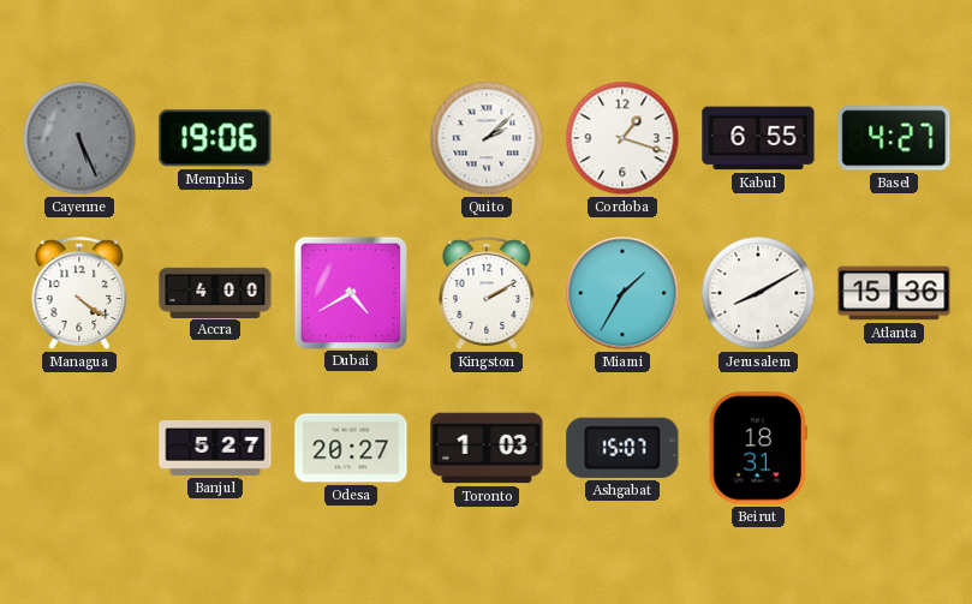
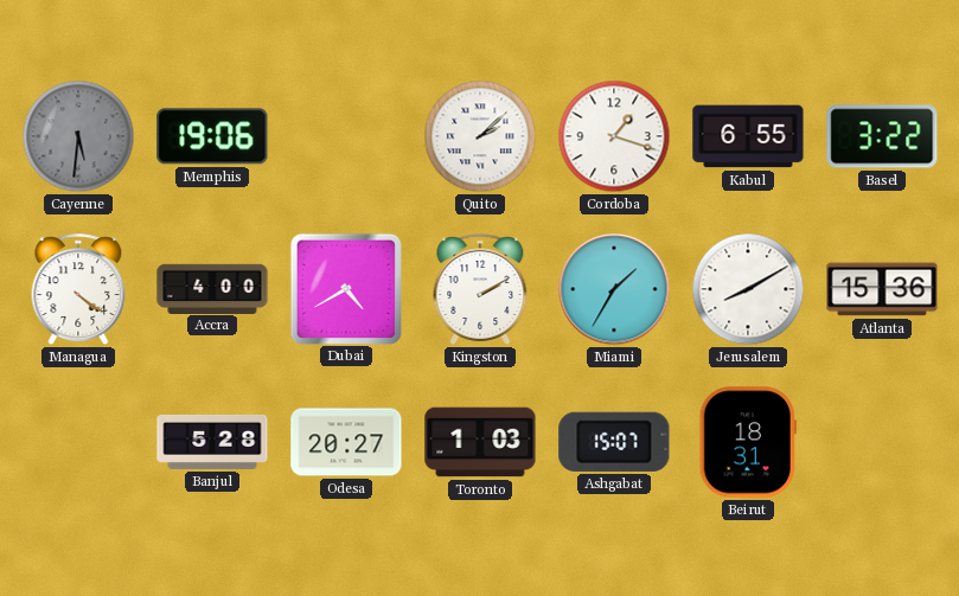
Cayenne: 5:26 -> 5:31
Basel: 4:27 -> 3:22
Banjul: 5:27 -> 5:28
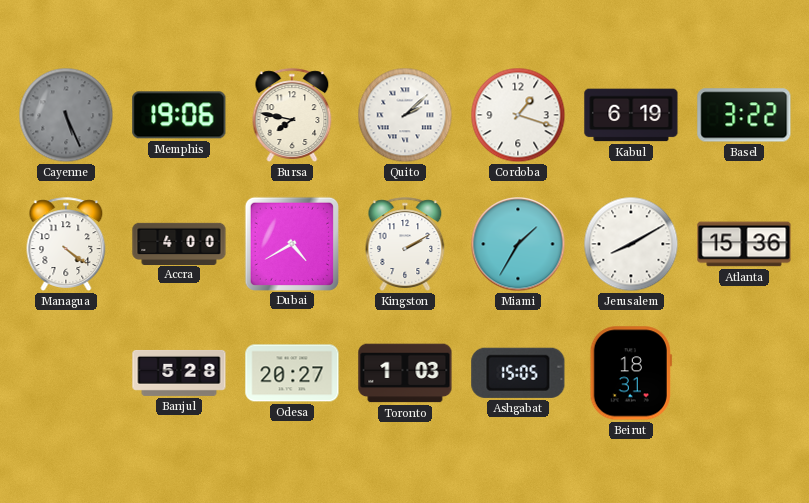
Cayenne: 5:31 -> 5:26
Bursa: none -> 7:47
Kabul: 6:55 -> 6:19
Ashgabat: 15:07 -> 15:05
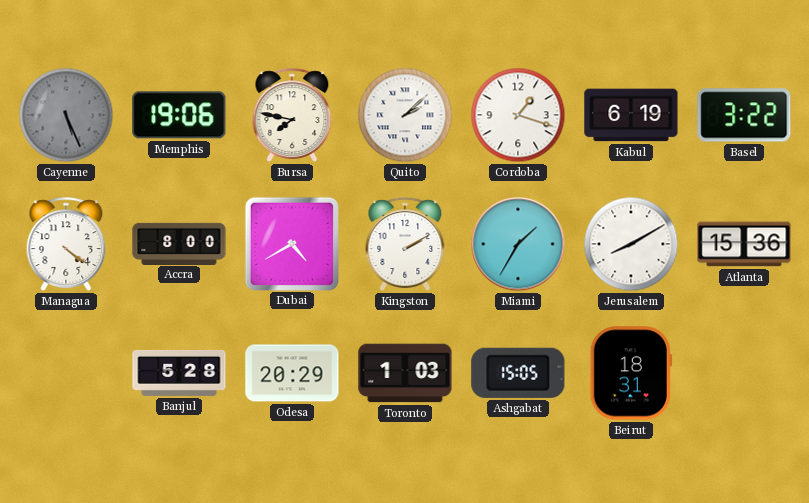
Accra: 4:00 -> 8:00
Odesa: 20:27 -> 20:29
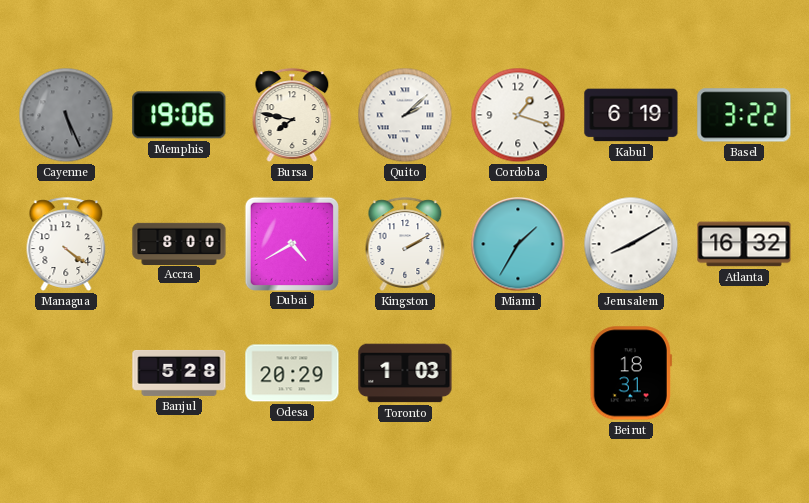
Atlanta: 15:36 -> 16:32
Ashgabat: 15:05 -> none
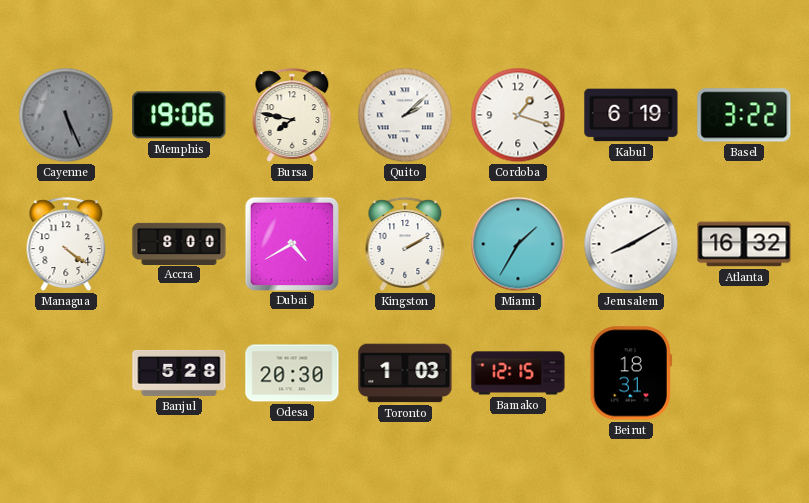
Odesa: 20:29 -> 20:30
Bamako: none -> 12:15
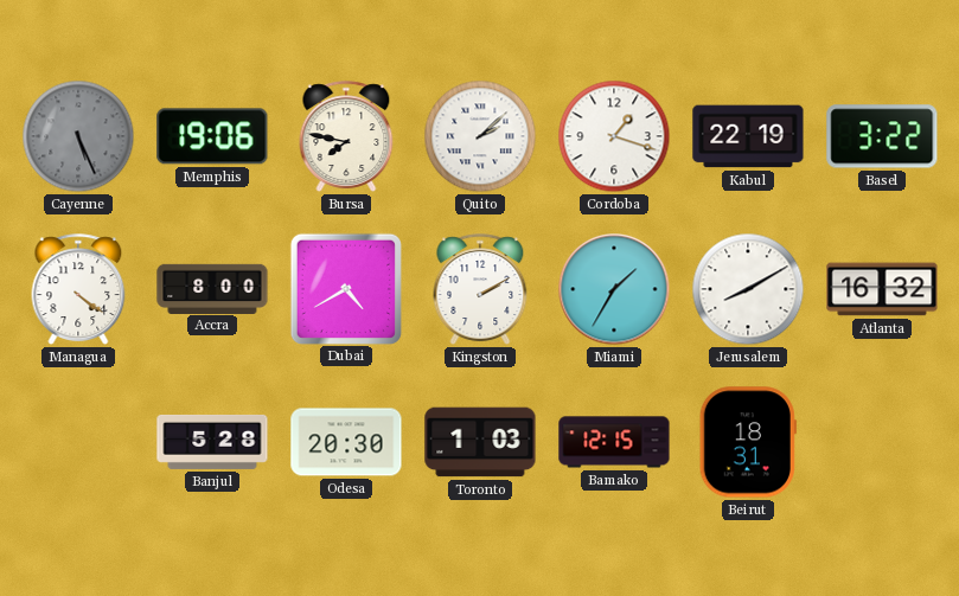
Kabul: 6:19 -> 22:19
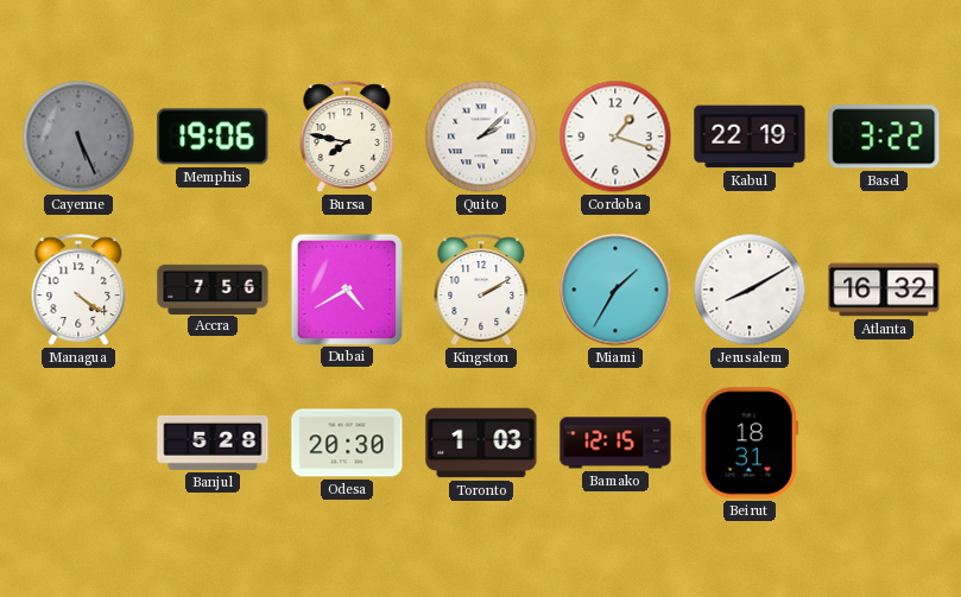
Accra: 8:00 -> 7:56
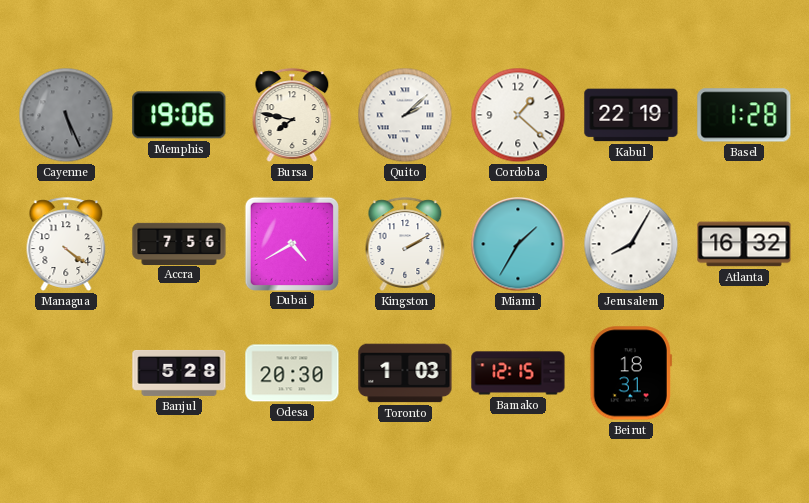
Cordoba: 1:18 -> 1:22
Basel: 3:22 -> 1:28
Jerusalem: 8:10 -> 8:05
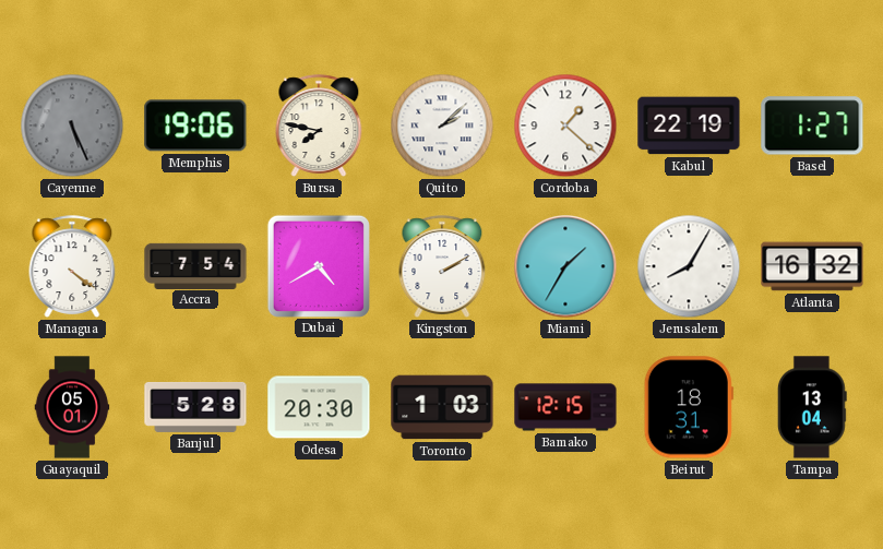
Basel: 1:28 -> 1:27
Accra: 7:56 -> 7:54
Guayaquil: none -> 05:01
Tampa: none -> 13:04
